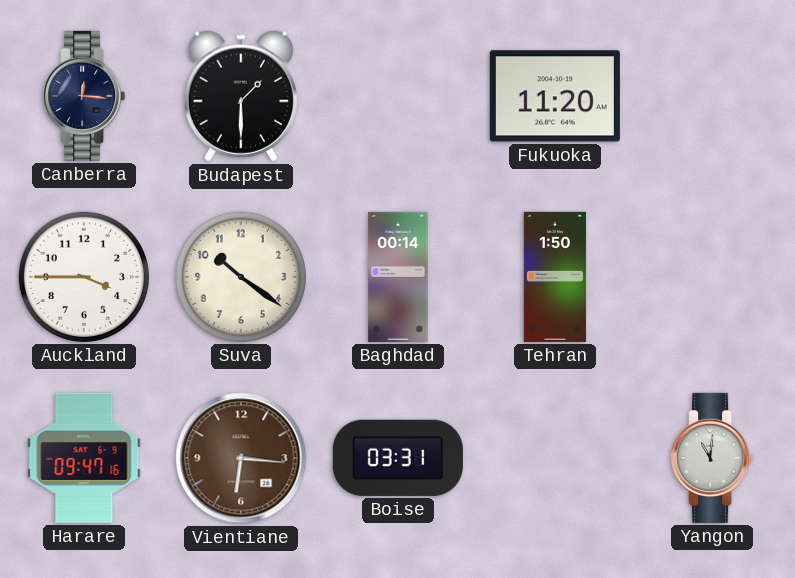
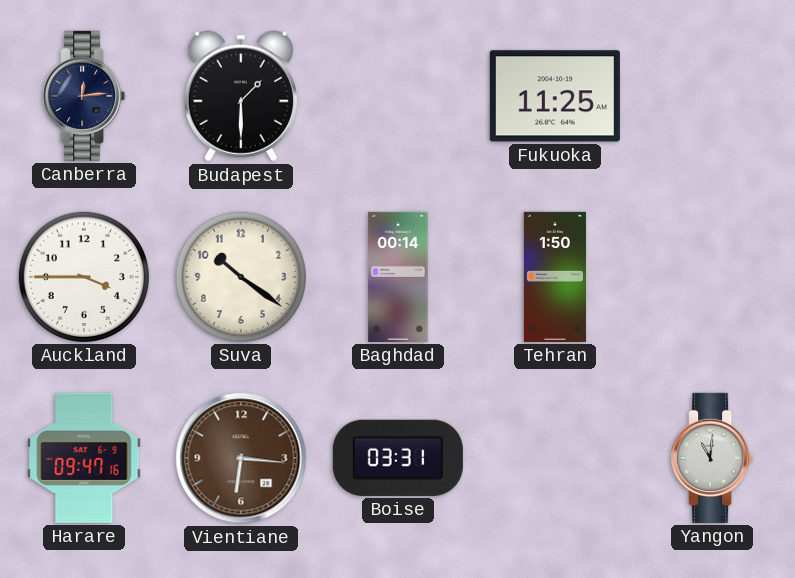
Canberra: 12:16 -> 12:14
Fukuoka: 11:20 -> 11:25
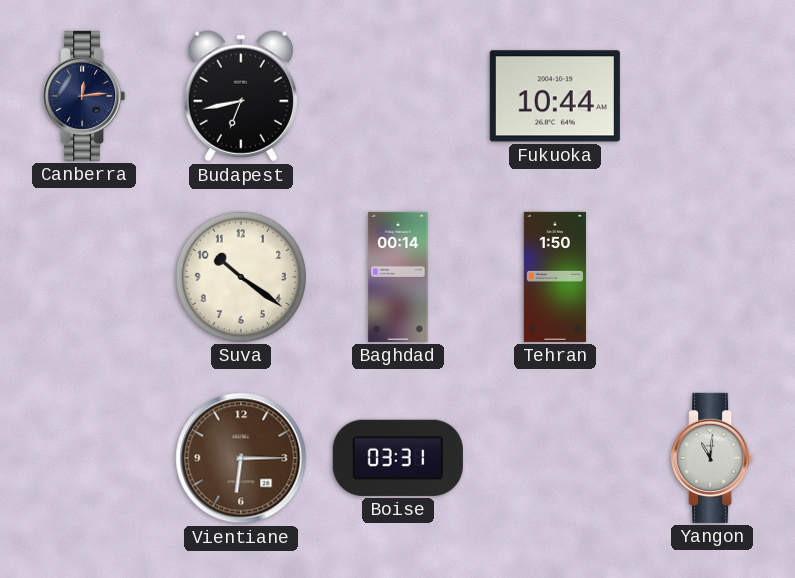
Budapest: 1:30 -> 6:43
Fukuoka: 11:25 -> 10:44
Auckland: 3:45 -> none
Harare: 09:47 -> none
Vientiane: 6:16 -> 6:15
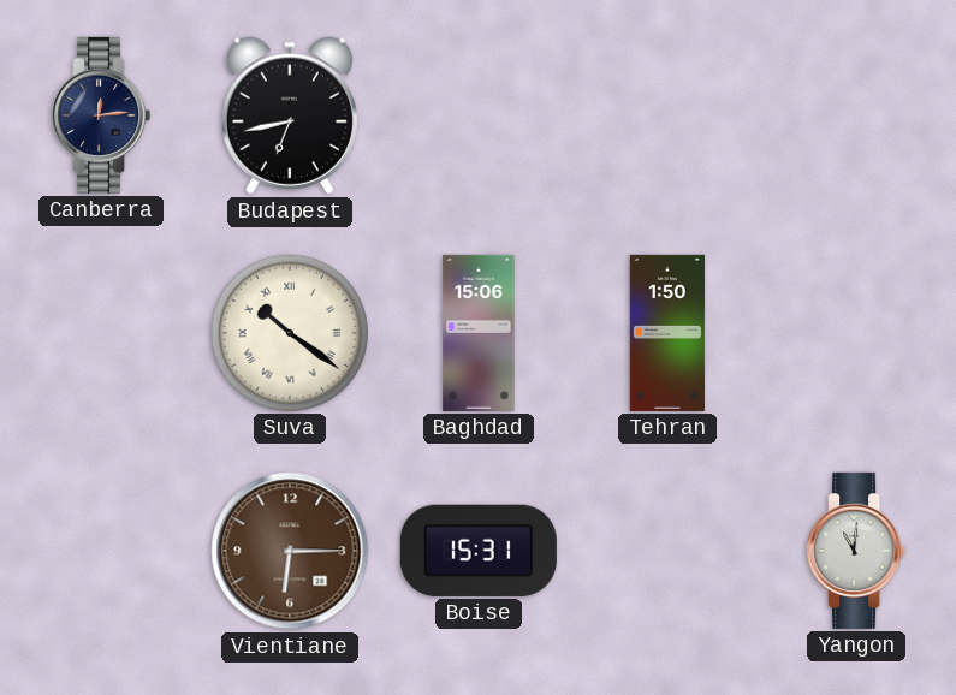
Fukuoka: 10:44 -> none
Suva numerals: Arabic -> Roman
Baghdad: 00:14 -> 15:06
Boise: 03:31 -> 15:31
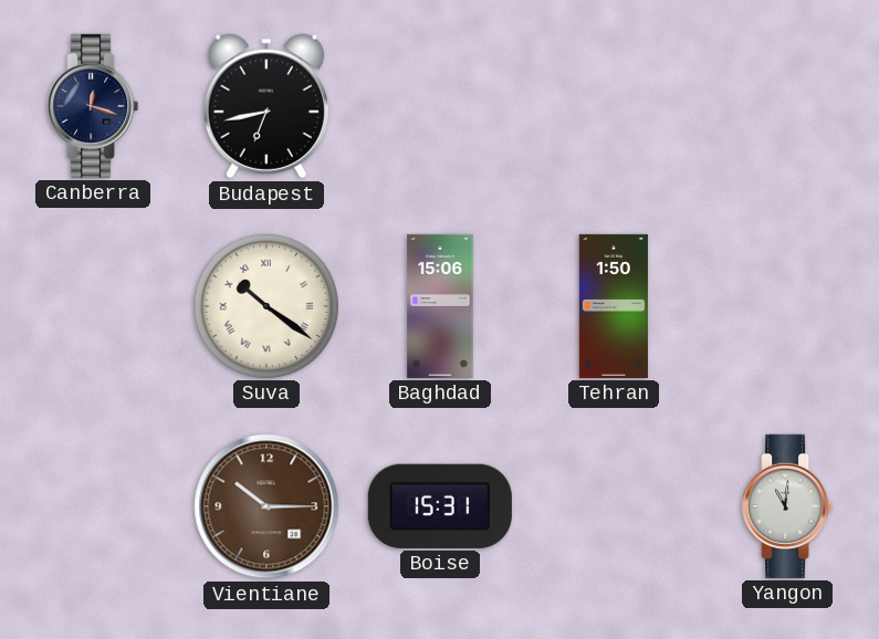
Canberra: 12:14 -> 12:18
Vientiane: 6:15 -> 10:15
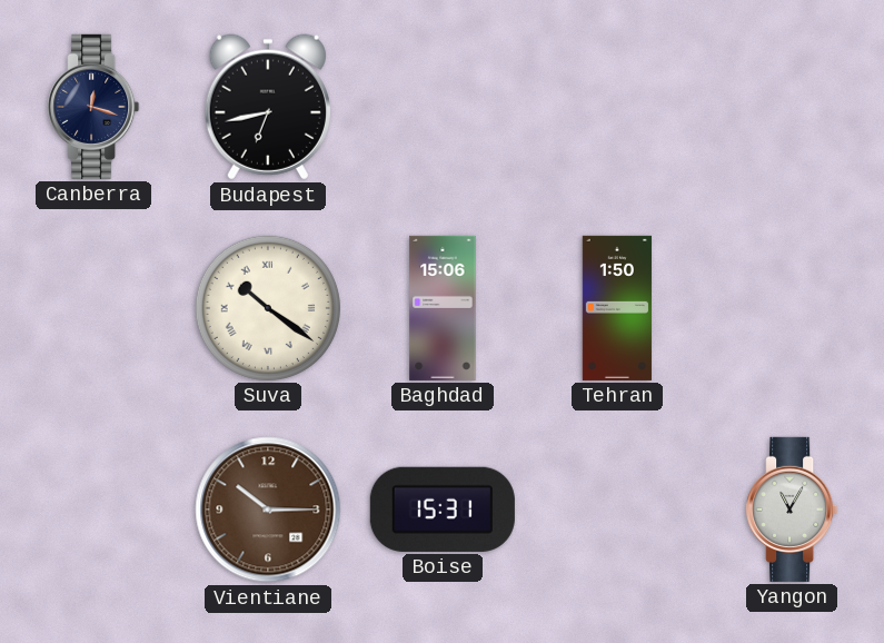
Yangon: 11:01 -> 11:05
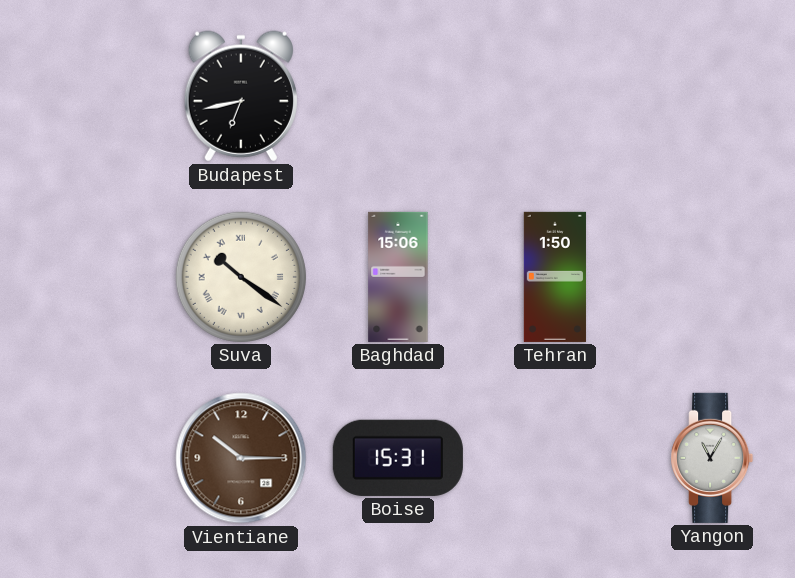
Canberra: 12:18 -> none
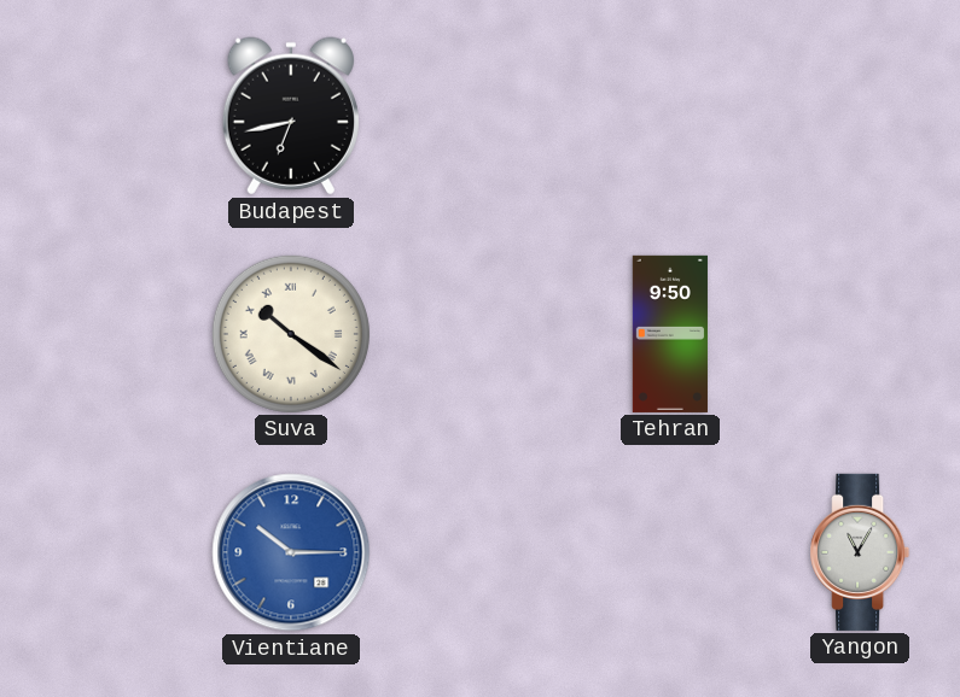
Baghdad: 15:06 -> none
Tehran: 1:50 -> 9:50
Vientiane dial: brown -> blue
Boise: 15:31 -> none
